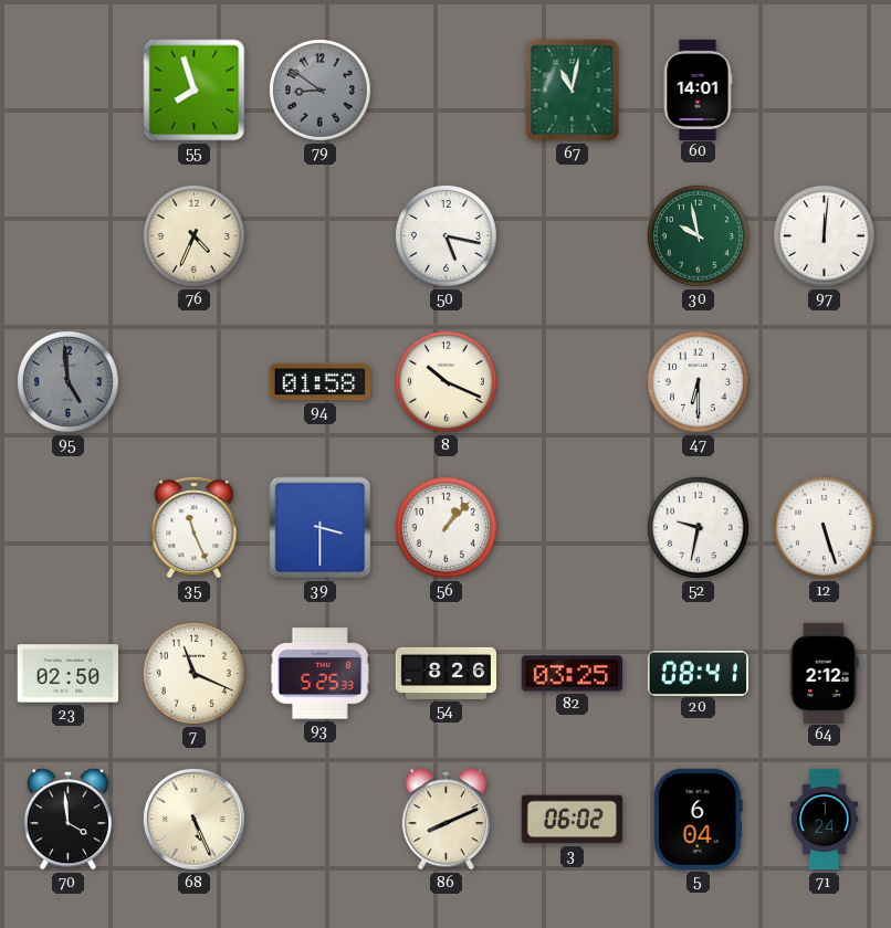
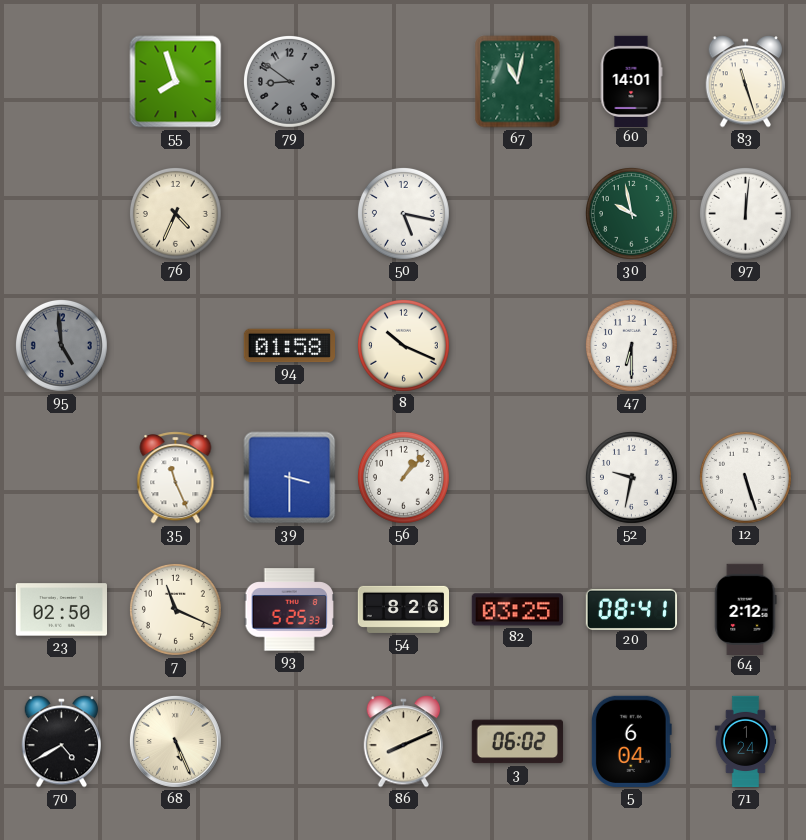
83: none -> 11:27
70: 3:59 -> 4:40
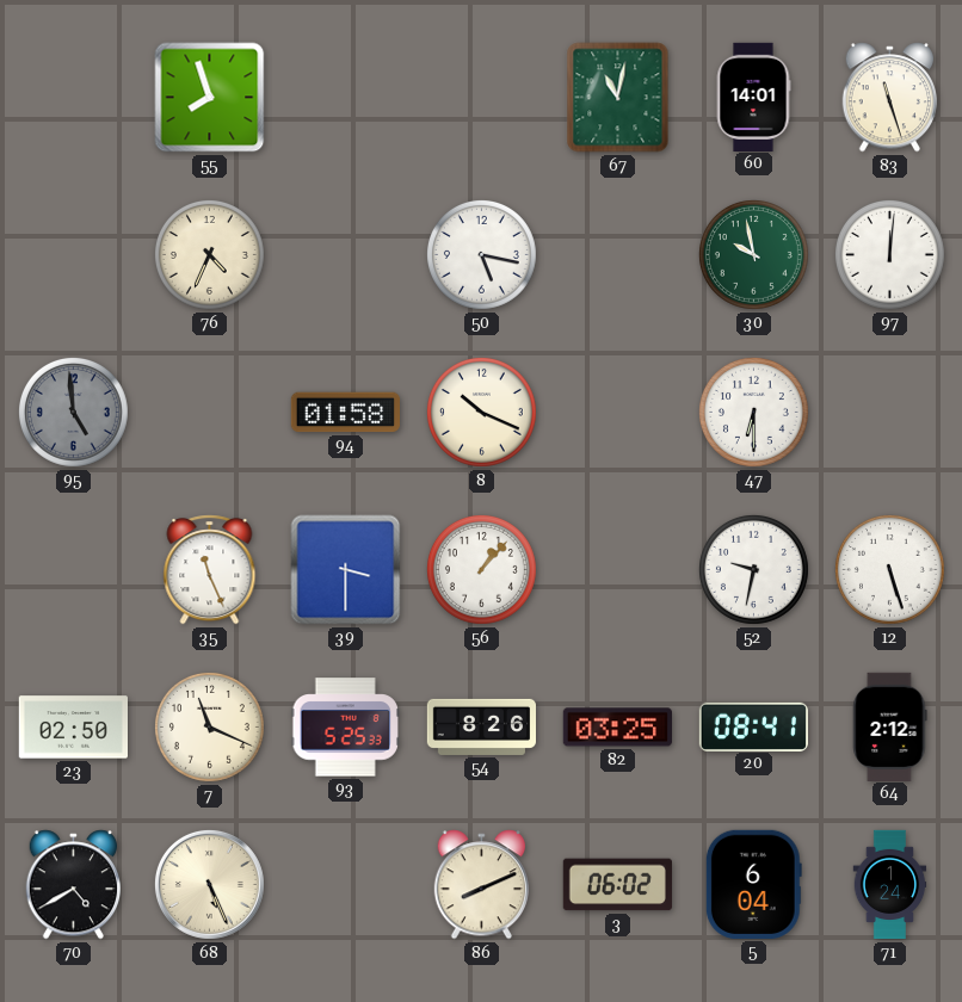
79: 8:51 -> none
